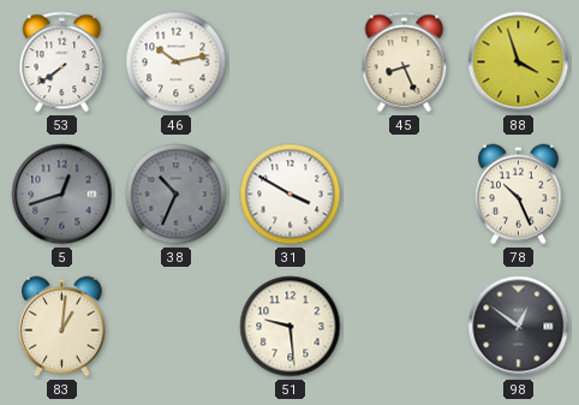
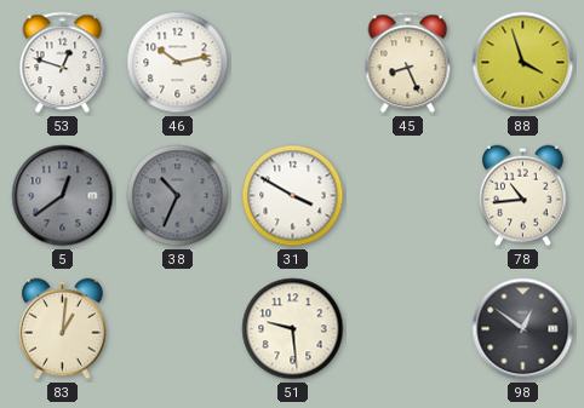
53: 7:39 -> 12:48
5: 12:42 -> 12:39
78: 10:26 -> 10:44
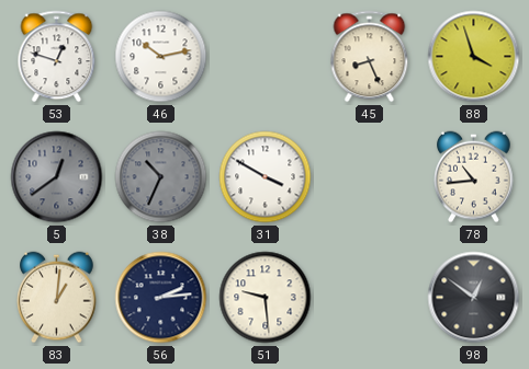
56: none -> 2:14
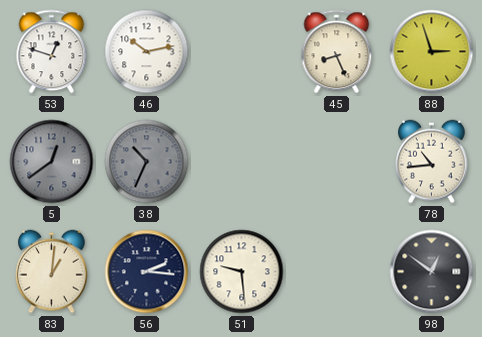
88: 3:57 -> 2:57
31: 3:50 -> none
56: 2:14 -> 2:16
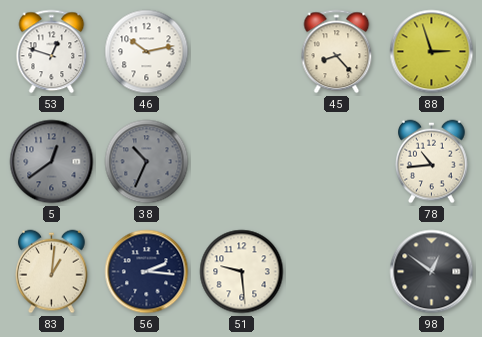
45: 8:26 -> 8:23
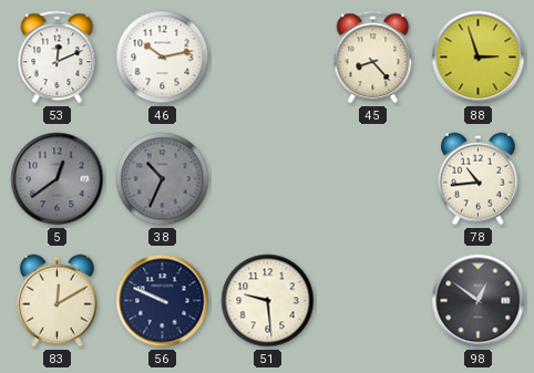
53: 12:48 -> 12:11
83: 1:01 -> 12:10
56: 2:16 -> 9:49
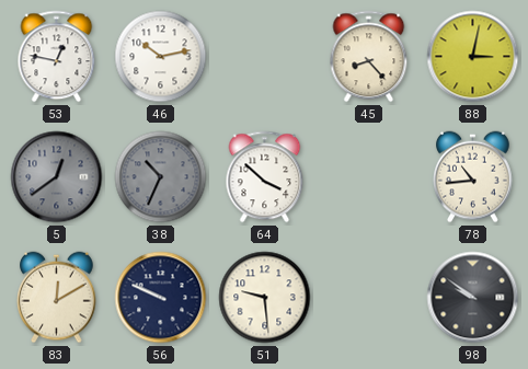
53: 12:11 -> 12:47
88: 2:57 -> 3:02
64: none -> 3:52
98: 12:51 -> 9:51
